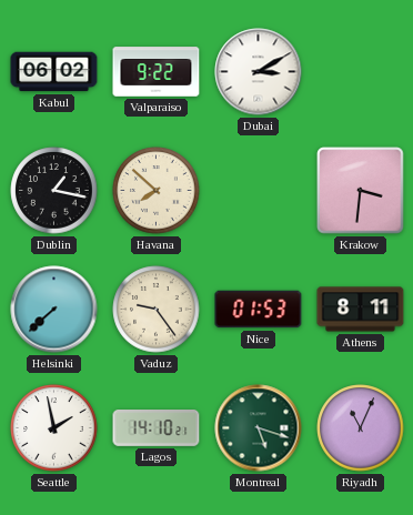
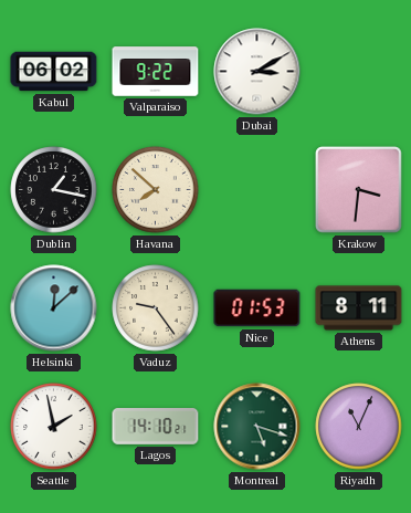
Helsinki: 7:38 -> 12:08
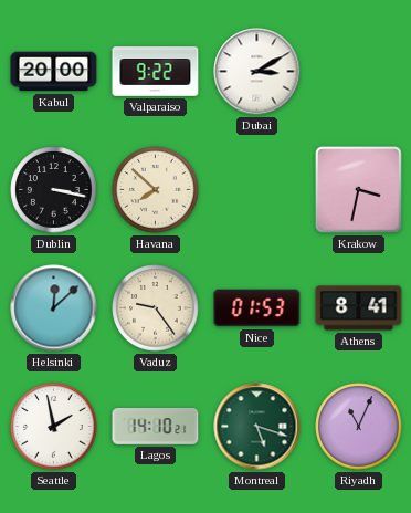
Kabul: 06:02 -> 20:00
Dublin: 1:17 -> 3:17
Krakow: 3:31 -> 3:32
Athens: 8:11 -> 8:41
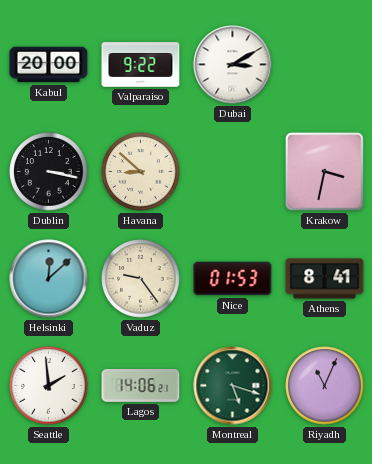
Havana: 7:52 -> 8:52
Seattle: 1:58 -> 1:59
Lagos: 14:10 -> 14:06
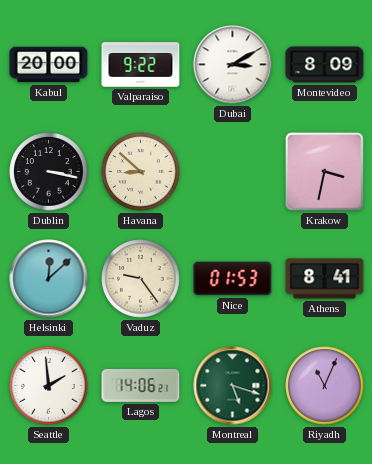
Montevideo: none -> 8:09
